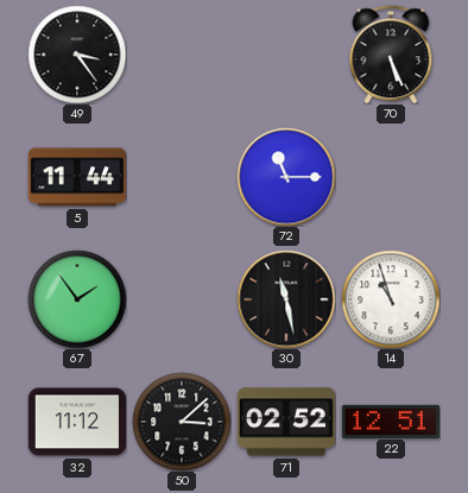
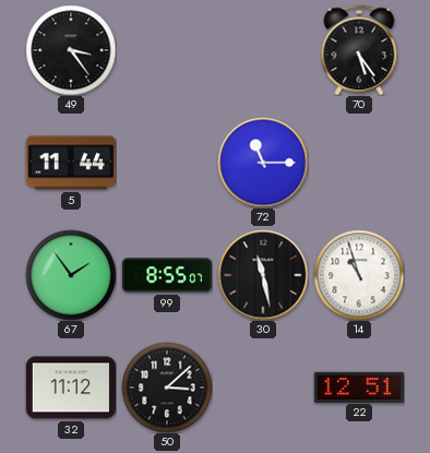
70: 5:26 -> 5:24
99: none -> 8:55
71: 02:52 -> none
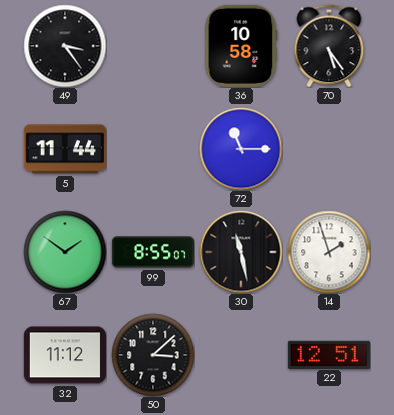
36: none -> 10:58
67: 1:54 -> 1:51
14: 10:57 -> 1:57
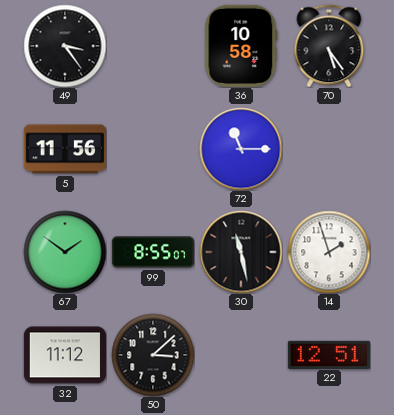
5: 11:44 -> 11:56
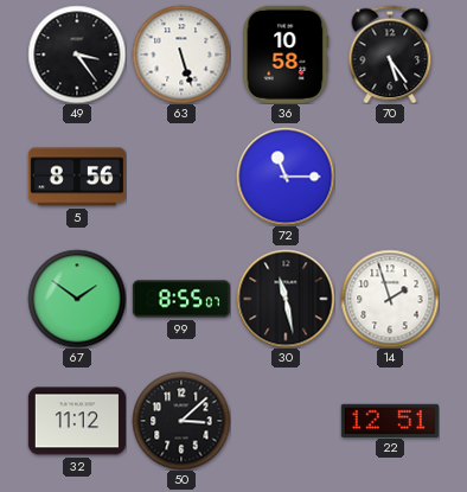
63: none -> 5:27
5: 11:56 -> 8:56
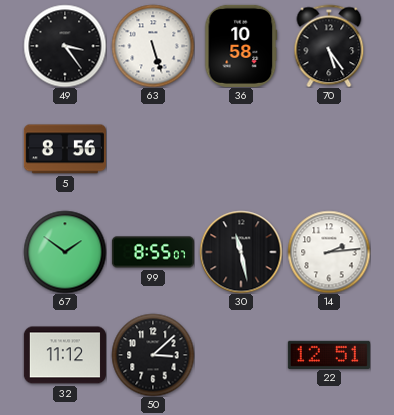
72: 11:15 -> none
14: 1:57 -> 2:14
